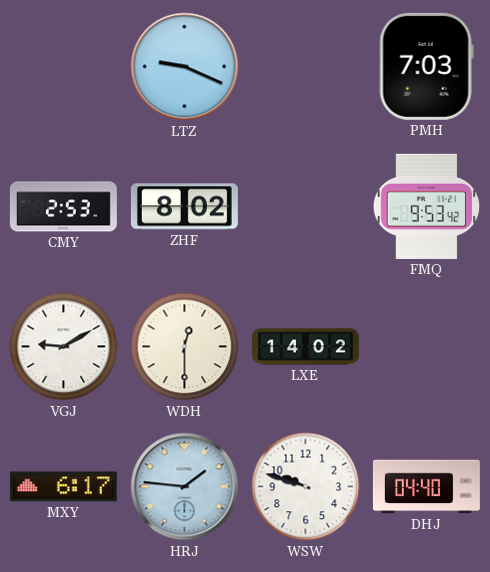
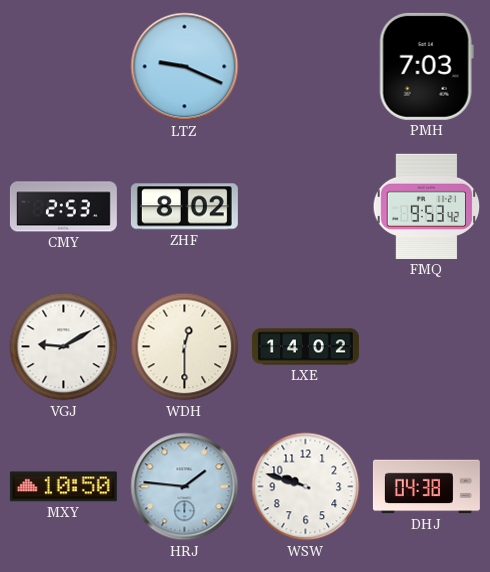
MXY: 6:17 -> 10:50
DHJ: 04:40 -> 04:38
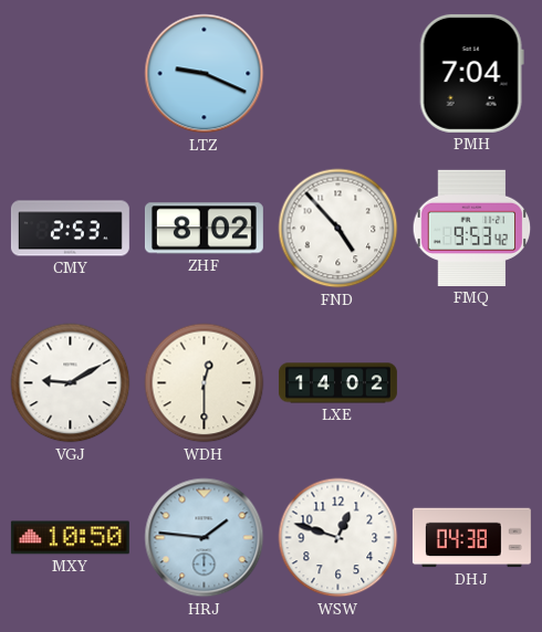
PMH: 7:03 -> 7:04
FND: none -> 4:53
WSW: 9:48 -> 12:48
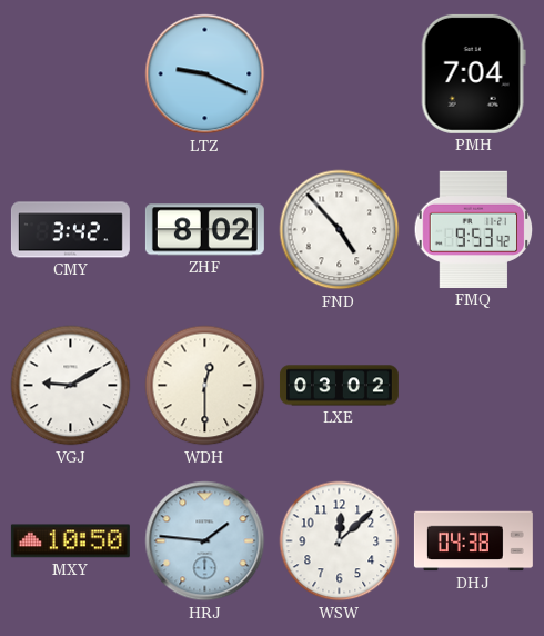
CMY: 2:53 -> 3:42
LXE: 14:02 -> 03:02
WSW: 12:48 -> 12:08
